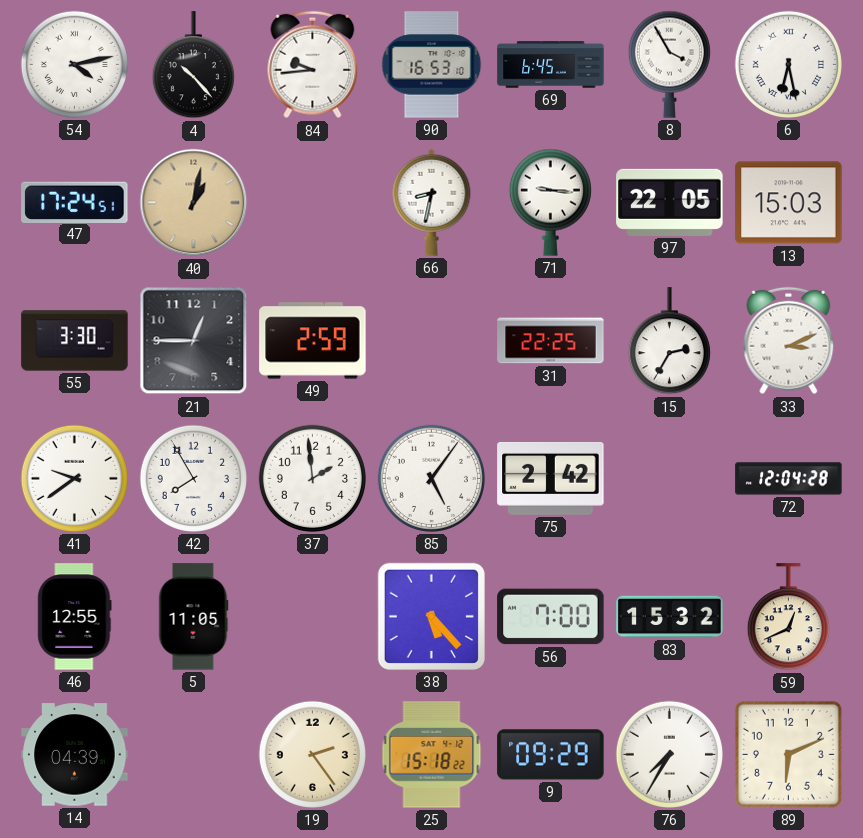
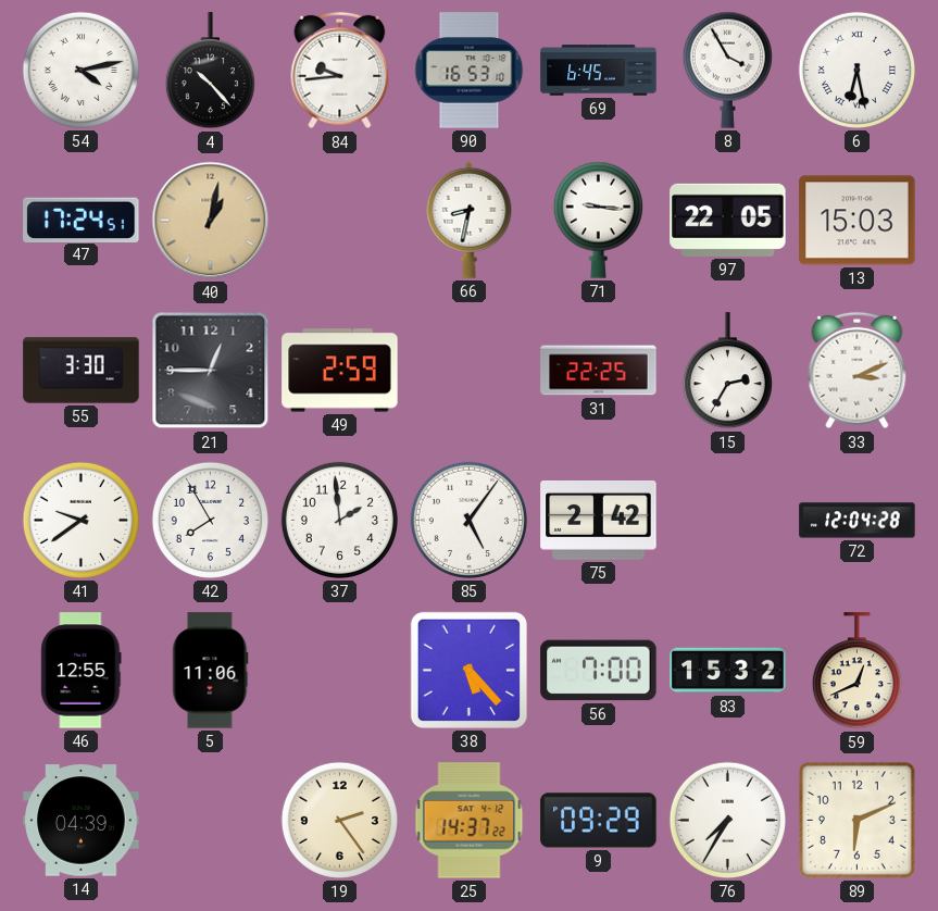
5: 11:05 -> 11:06
25: 15:18 -> 14:37
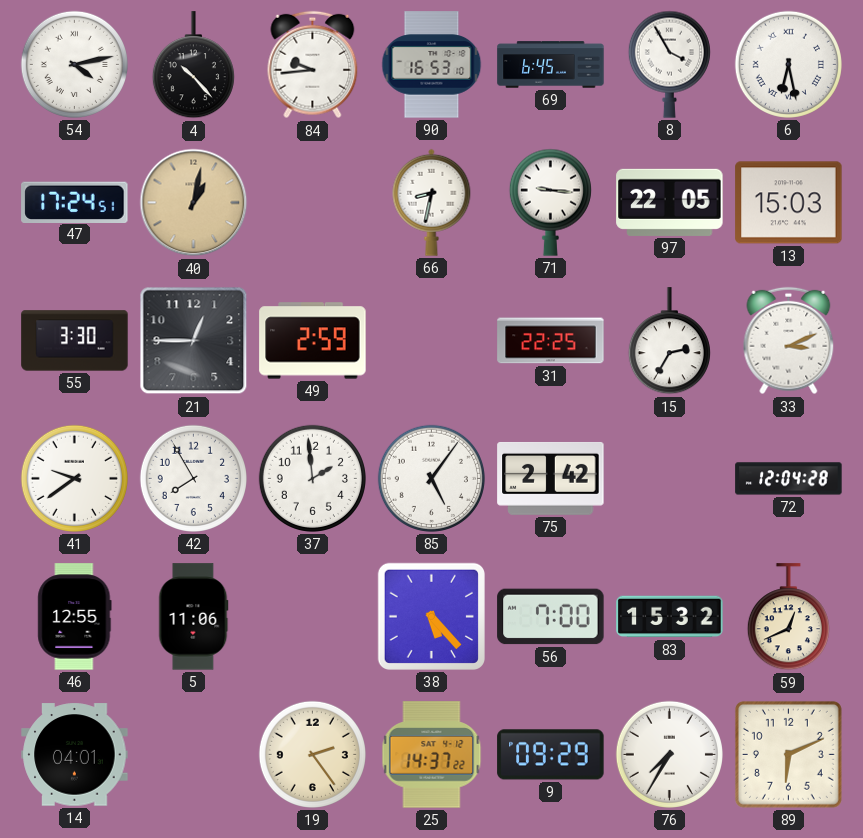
14: 04:39 -> 04:01
